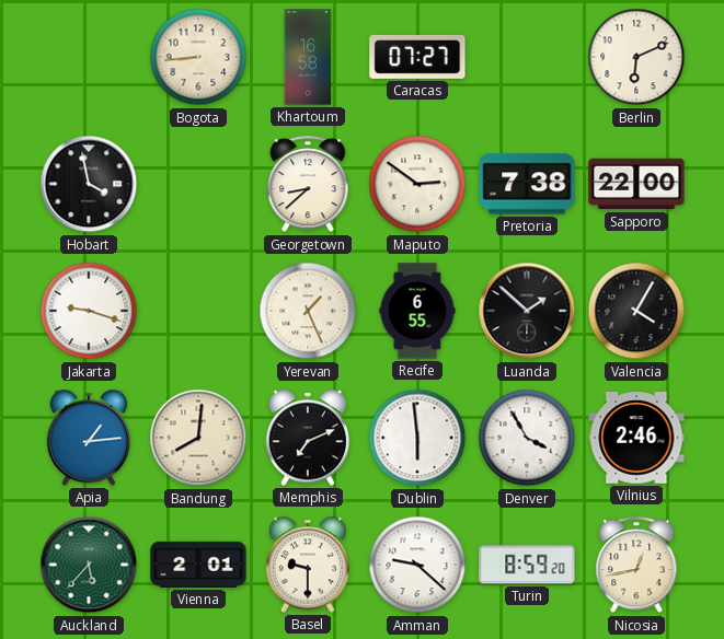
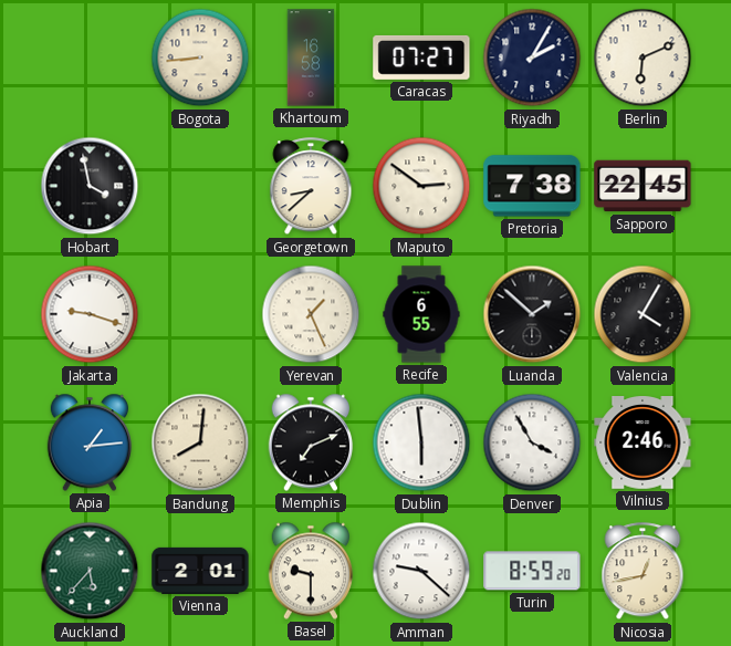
Riyadh: none -> 2:05
Sapporo: 22:00 -> 22:45
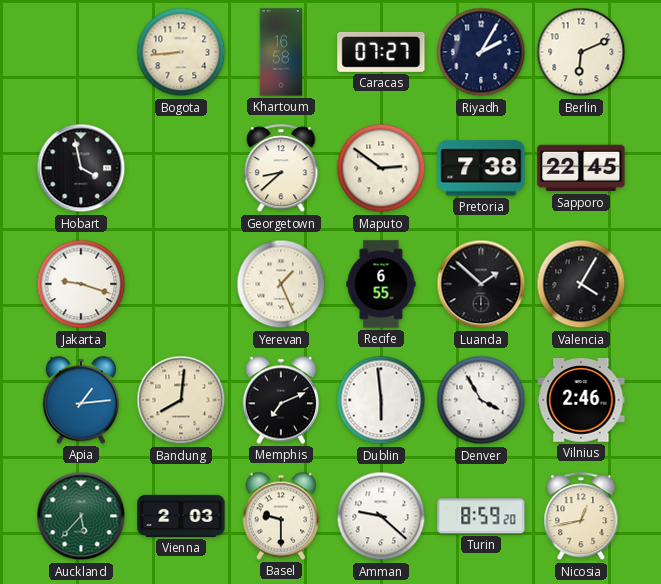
Vienna: 2:01 -> 2:03
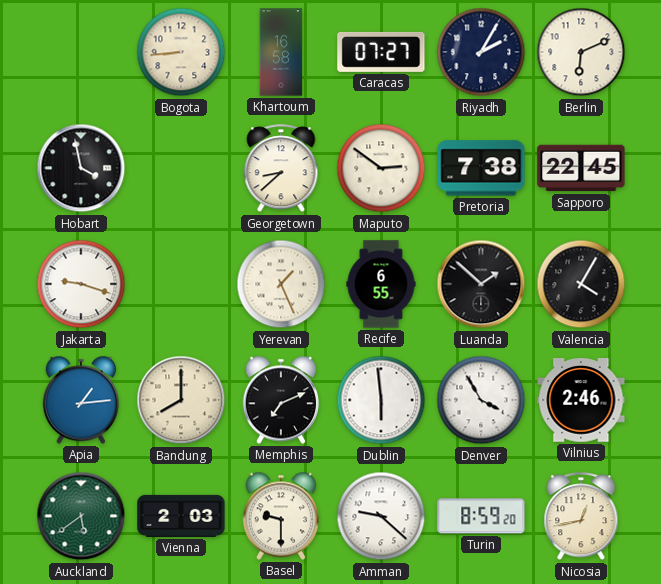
Bandung: 8:01 -> 8:00
Auckland: 5:37 -> 5:39
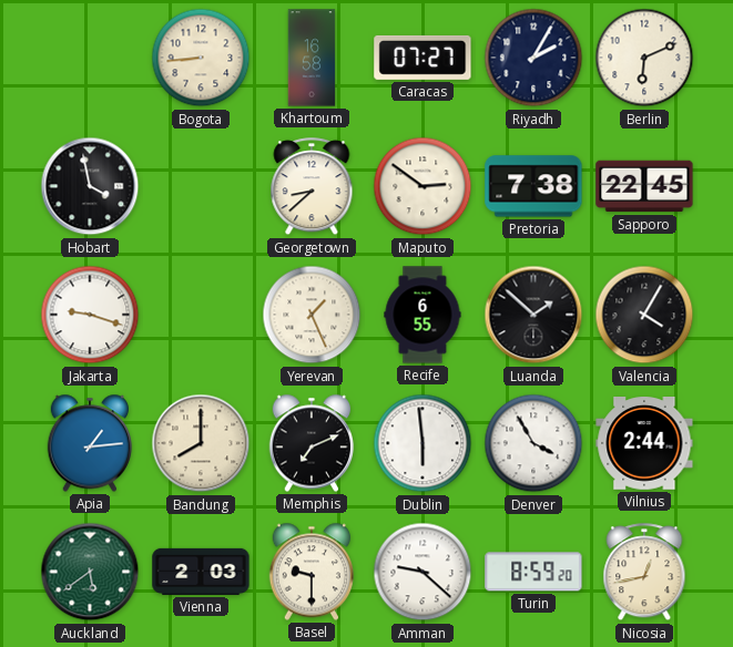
Vilnius: 2:46 -> 2:44
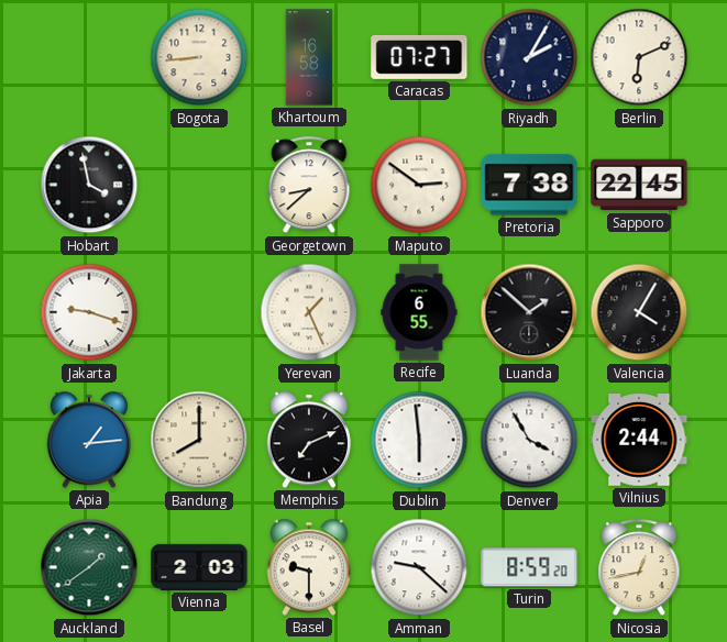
Auckland: 5:39 -> 1:39
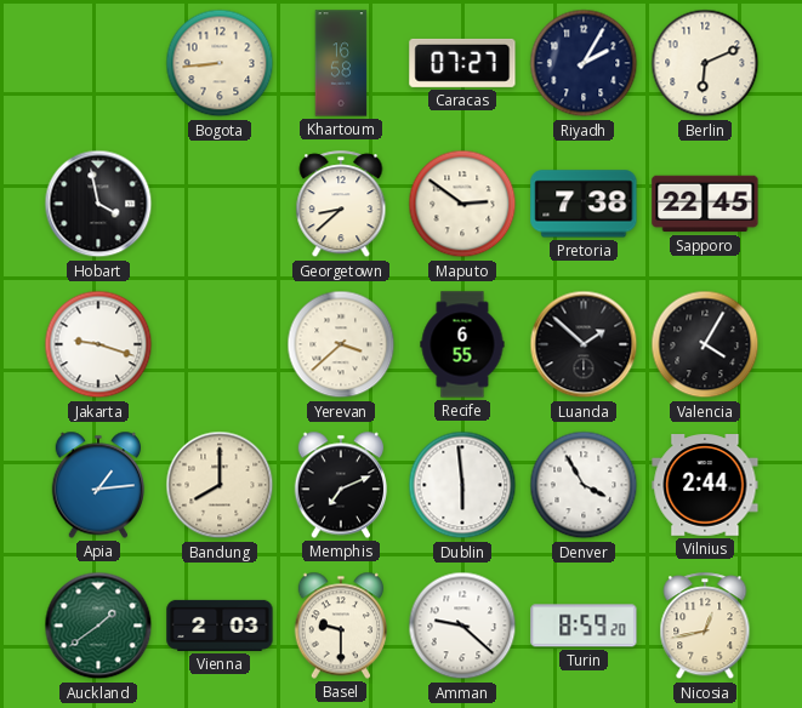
Yerevan: 1:26 -> 3:38
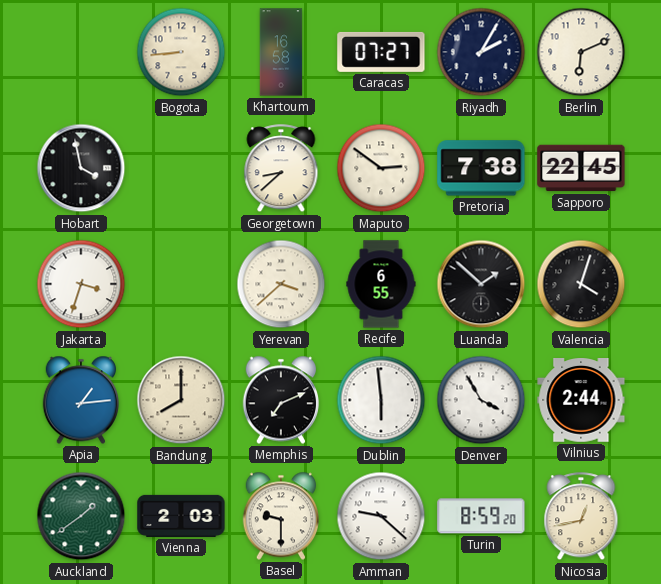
Jakarta: 9:18 -> 3:33
Valencia: 4:05 -> 4:03
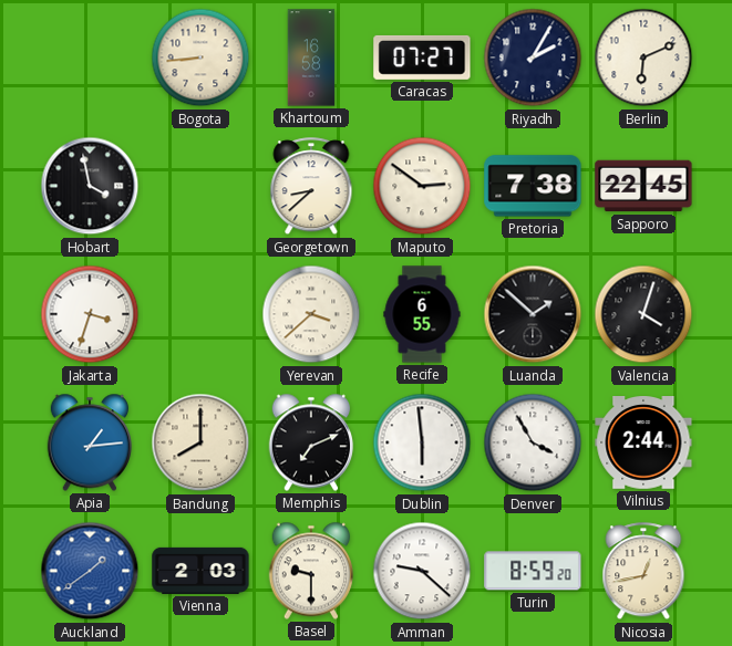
Auckland dial: green -> blue
